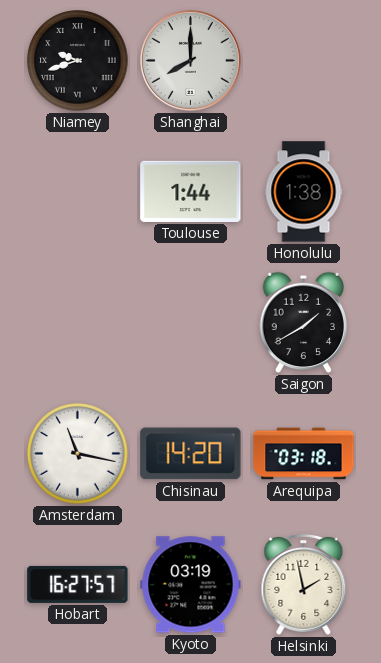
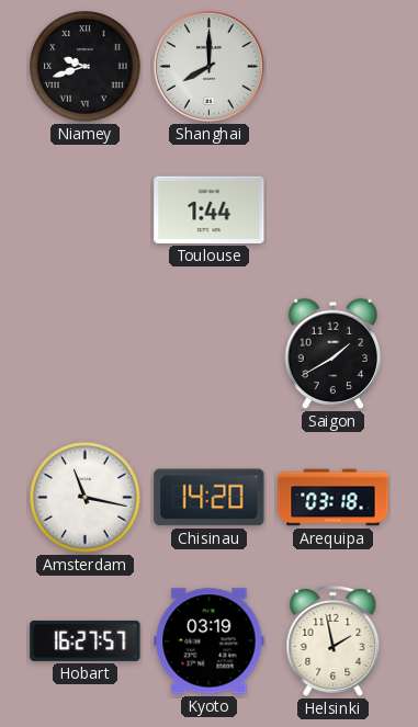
Honolulu: 1:38 -> none
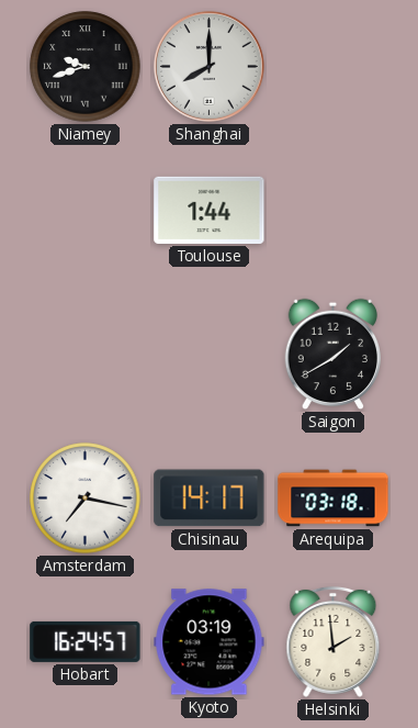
Amsterdam: 11:17 -> 7:17
Chisinau: 14:20 -> 14:17
Hobart: 16:27 -> 16:24
Helsinki: 1:58 -> 1:59
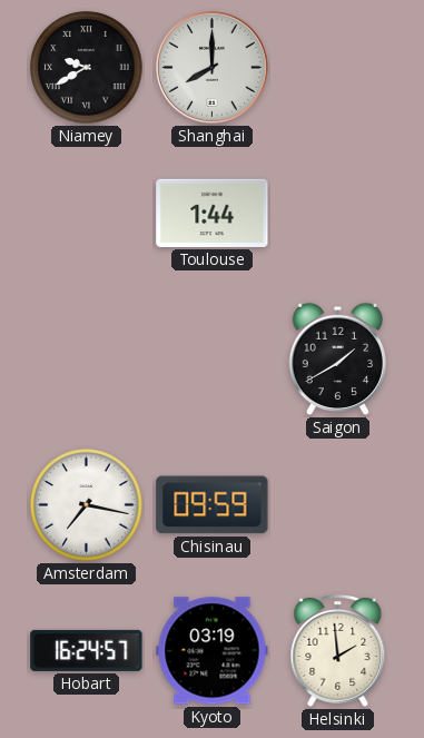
Niamey: 9:42 -> 9:40
Chisinau: 14:17 -> 09:59
Arequipa: 03:18 -> none
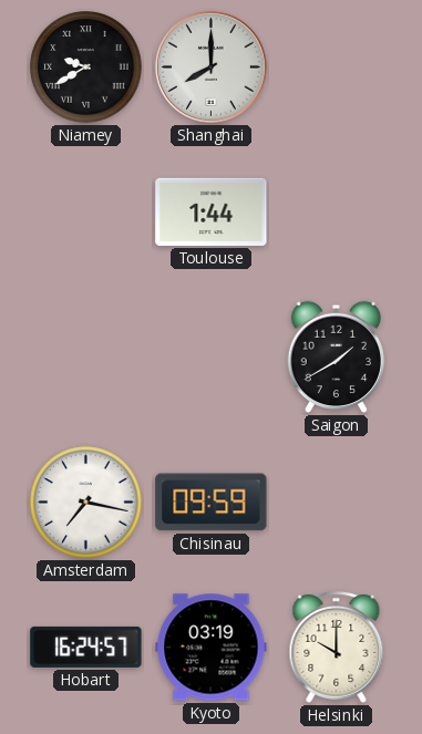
Helsinki: 1:59 -> 10:00
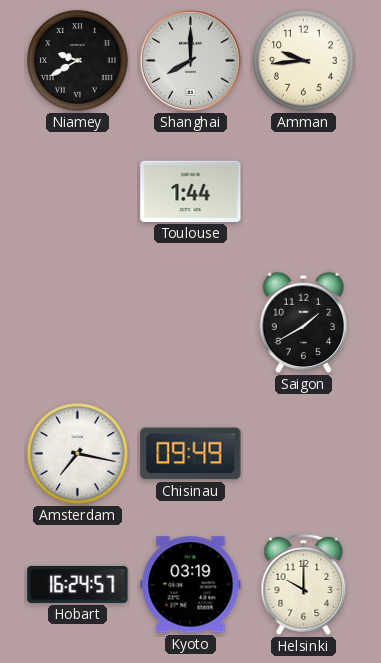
Amman: none -> 9:44
Chisinau: 09:59 -> 09:49
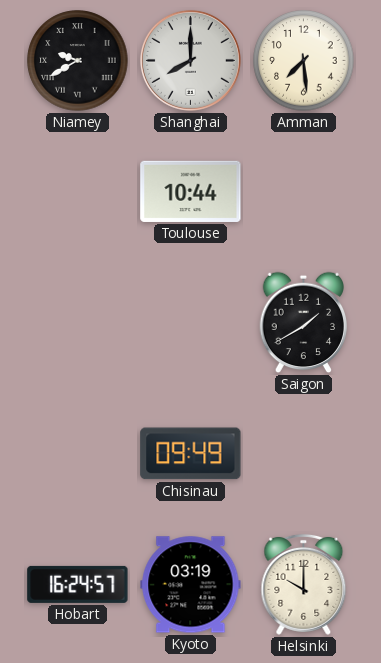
Amman: 9:44 -> 7:29
Toulouse: 1:44 -> 10:44
Amsterdam: 7:17 -> none
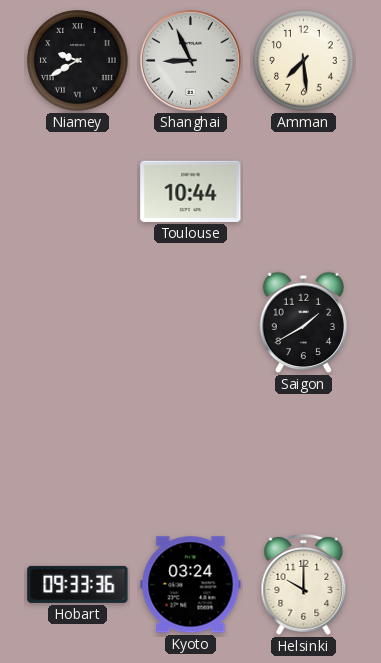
Shanghai: 8:00 -> 8:56
Chisinau: 09:49 -> none
Hobart: 16:24 -> 09:33
Kyoto: 03:19 -> 03:24
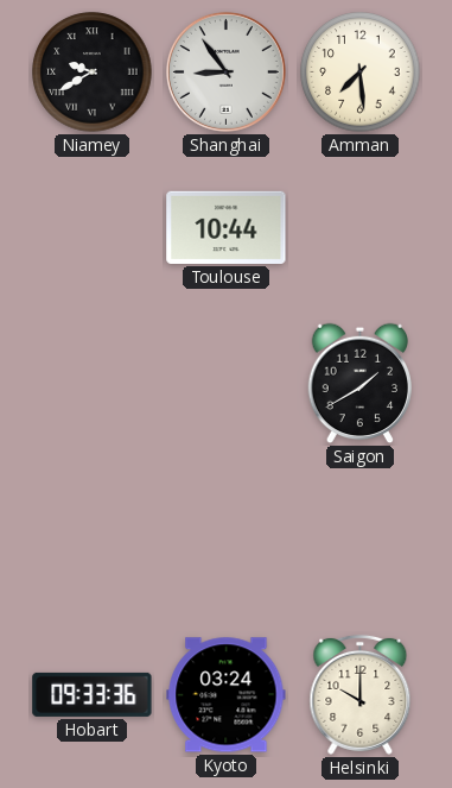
Shanghai: 8:56 -> 8:54
